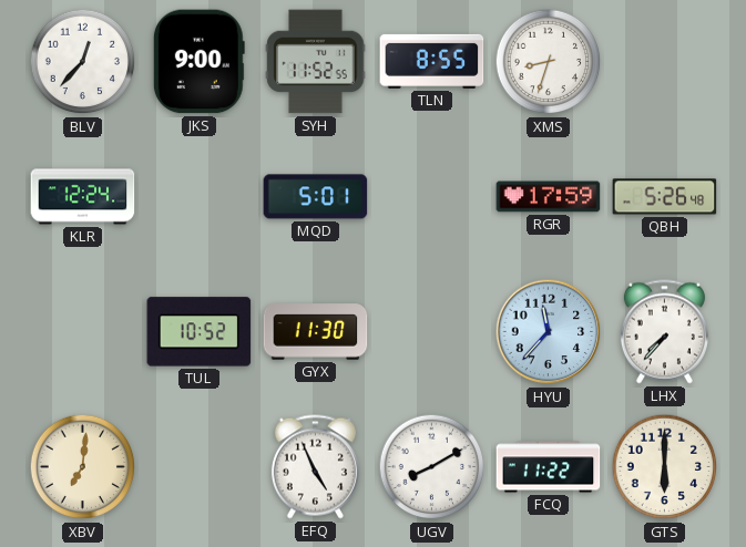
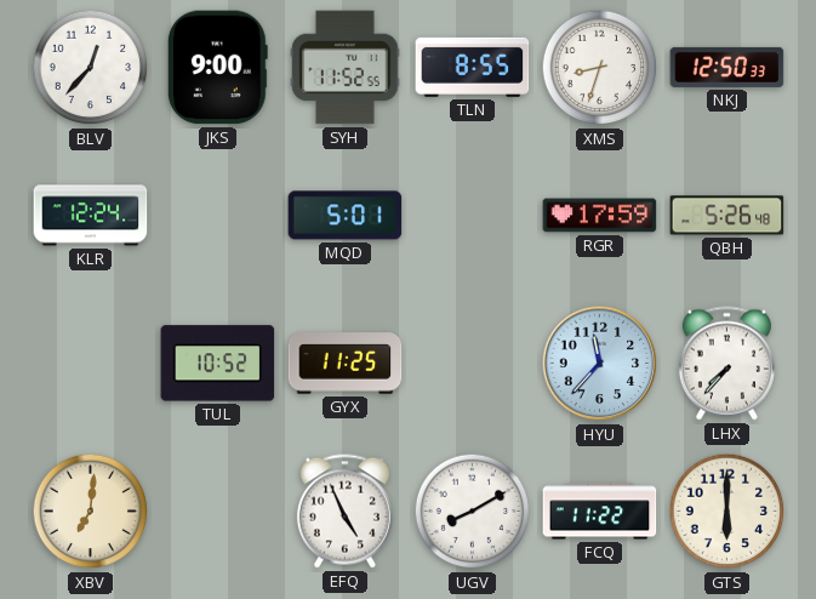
NKJ: none -> 12:50
GYX: 11:30 -> 11:25
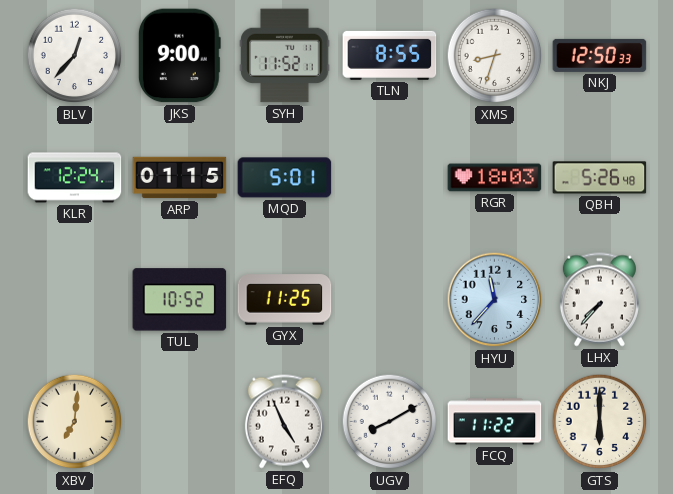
SYH: 11:52:55 -> 11:52:11
ARP: none -> 01:15
RGR: 17:59 -> 18:03
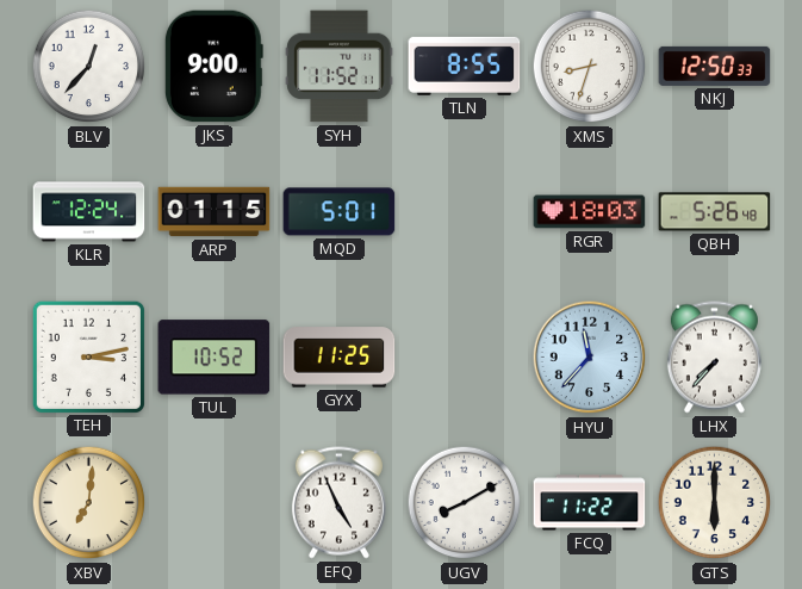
TEH: none -> 3:13
